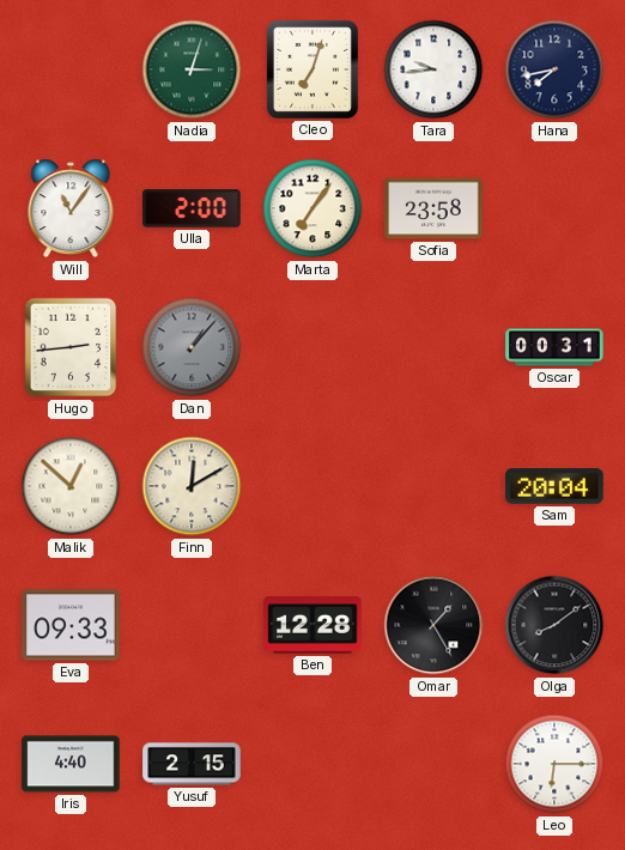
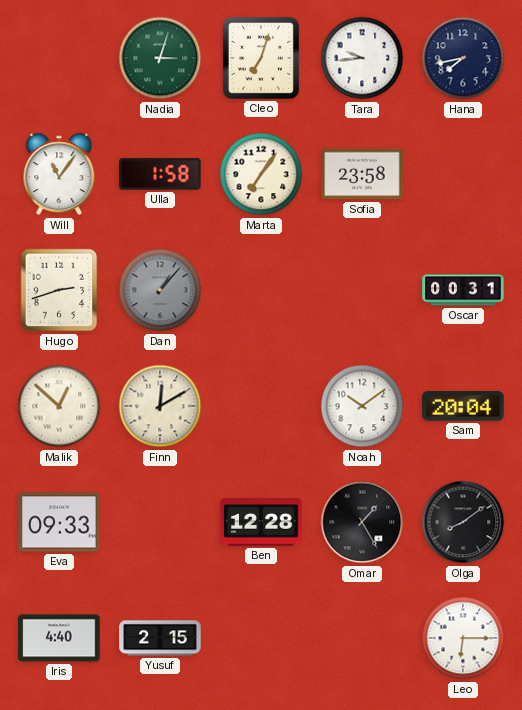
Ulla: 2:00 -> 1:58
Hugo: 2:44 -> 2:42
Noah: none -> 10:09
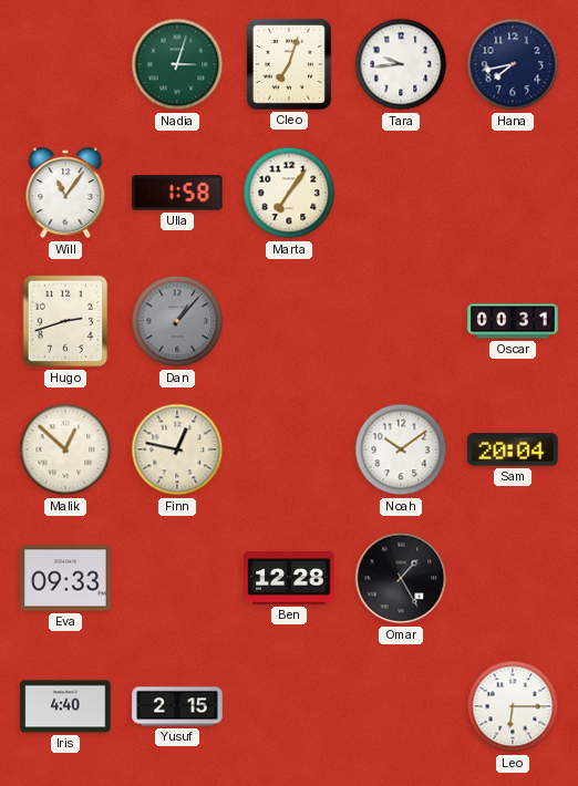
Sofia: 23:58 -> none
Finn: 12:10 -> 12:47
Olga: 8:09 -> none
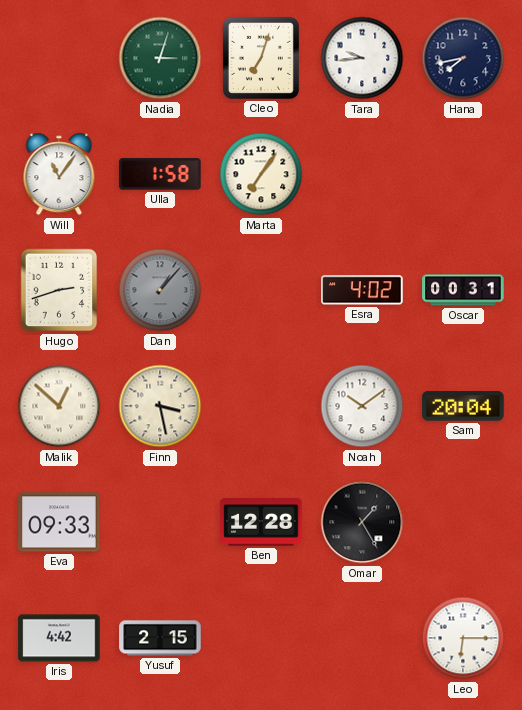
Esra: none -> 4:02
Finn: 12:47 -> 3:28
Iris: 4:40 -> 4:42
